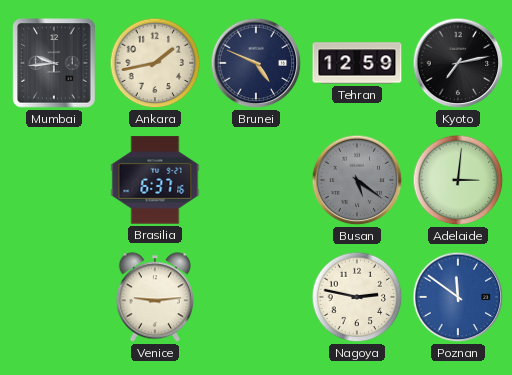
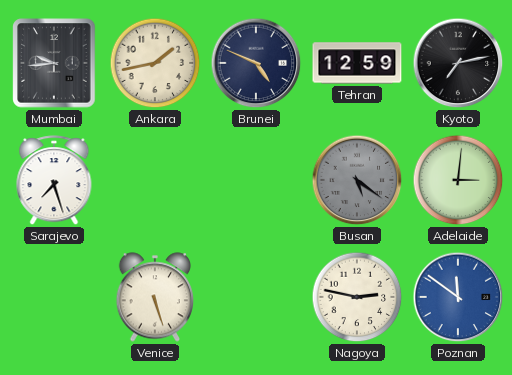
Sarajevo: none -> 7:27
Brasilia: 6:37 -> none
Venice: 9:14 -> 5:27
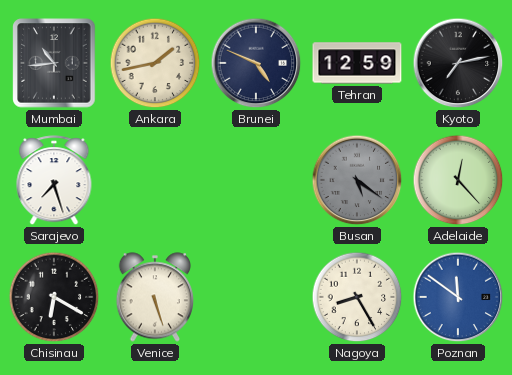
Mumbai: 9:44 -> 10:44
Adelaide: 3:01 -> 12:23
Chisinau: none -> 6:20
Nagoya: 2:47 -> 8:25
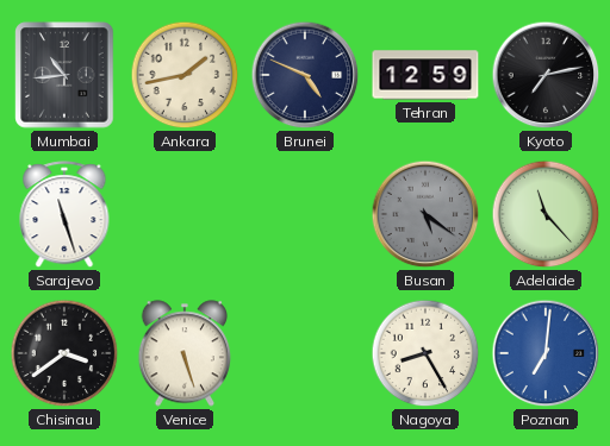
Sarajevo: 7:27 -> 11:27
Adelaide: 12:23 -> 11:23
Chisinau: 6:20 -> 3:39
Poznan: 11:51 -> 7:01
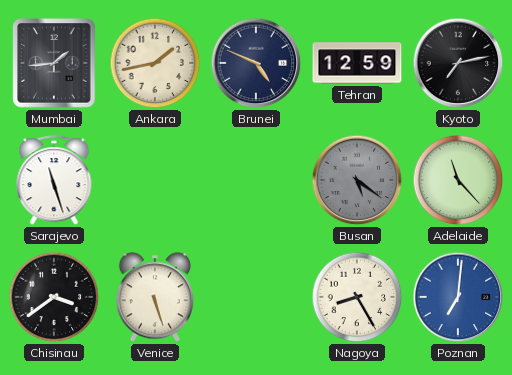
Mumbai: 10:44 -> 1:44
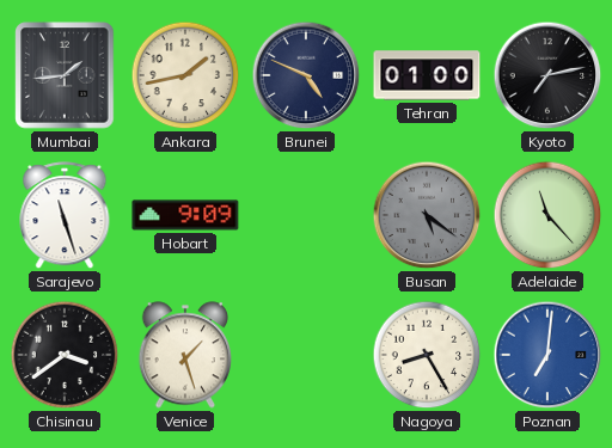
Tehran: 12:59 -> 01:00
Hobart: none -> 9:09
Venice: 5:27 -> 1:27
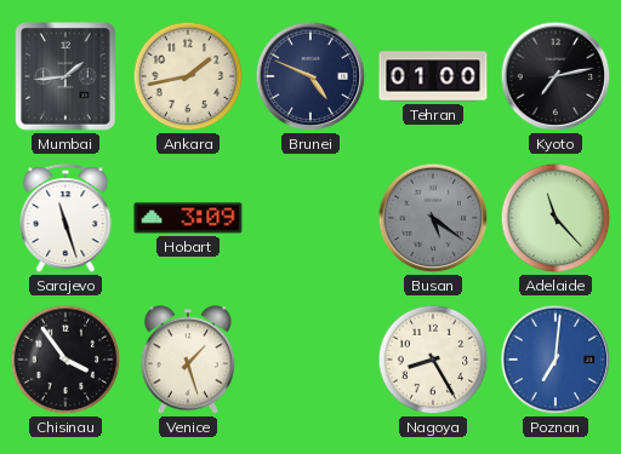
Hobart: 9:09 -> 3:09
Chisinau: 3:39 -> 3:54
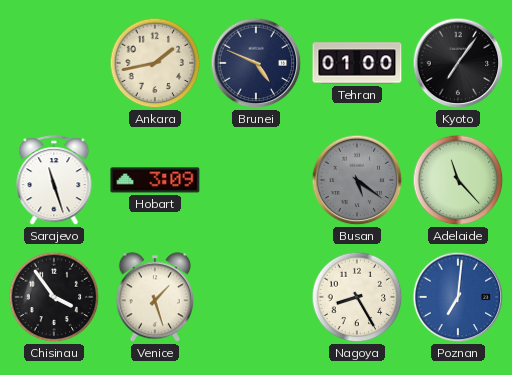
Mumbai: 1:44 -> none
Kyoto: 7:13 -> 7:06
